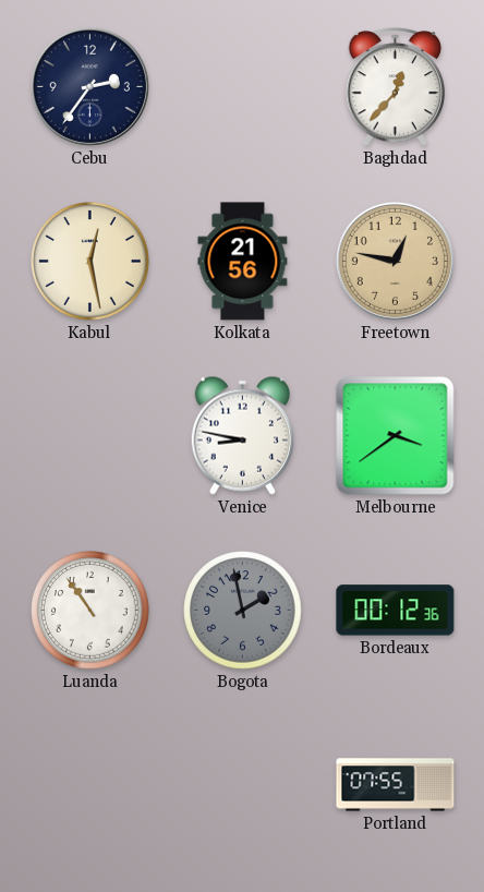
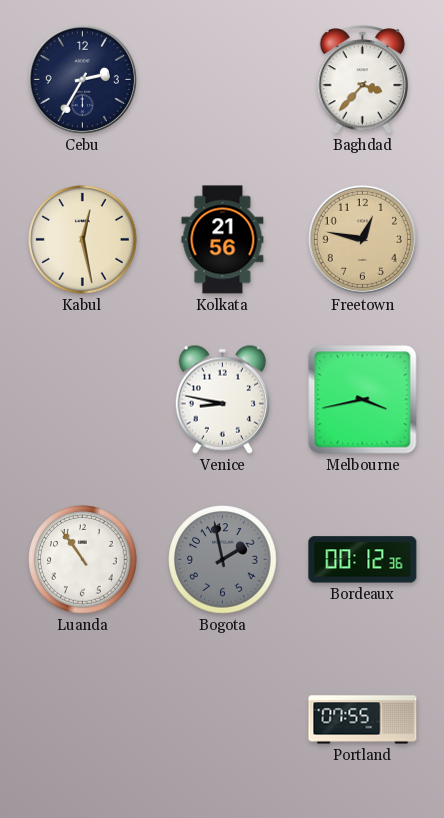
Cebu: 2:36 -> 2:35
Baghdad: 12:37 -> 3:37
Melbourne: 3:39 -> 3:43
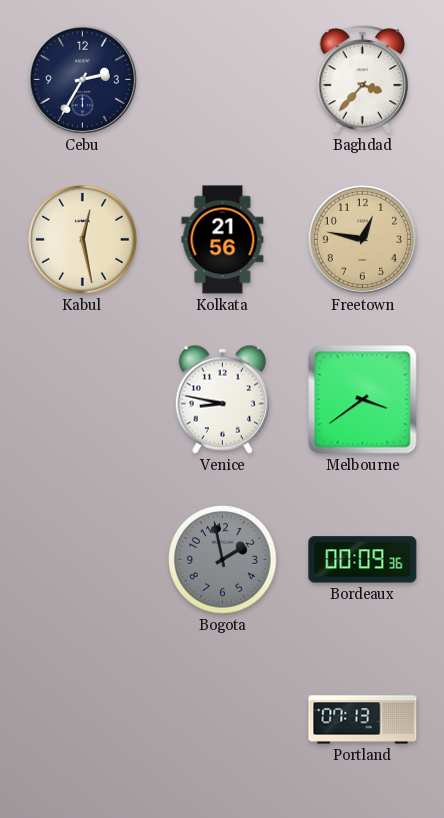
Melbourne: 3:43 -> 3:39
Luanda: 10:54 -> none
Bordeaux: 00:12 -> 00:09
Portland: 07:55 -> 07:13
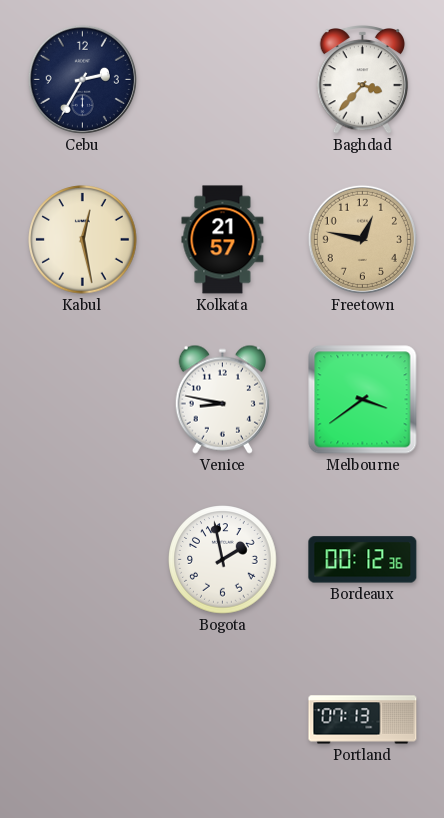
Kolkata: 21:56 -> 21:57
Bogota dial: grey -> white
Bordeaux: 00:09 -> 00:12
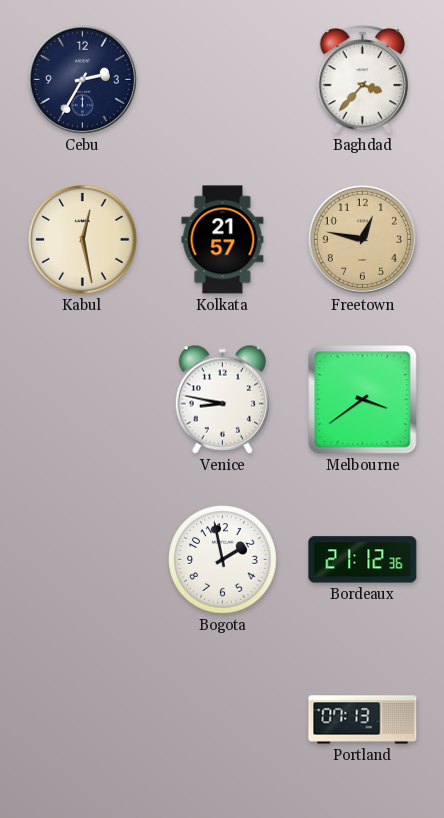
Bordeaux: 00:12 -> 21:12
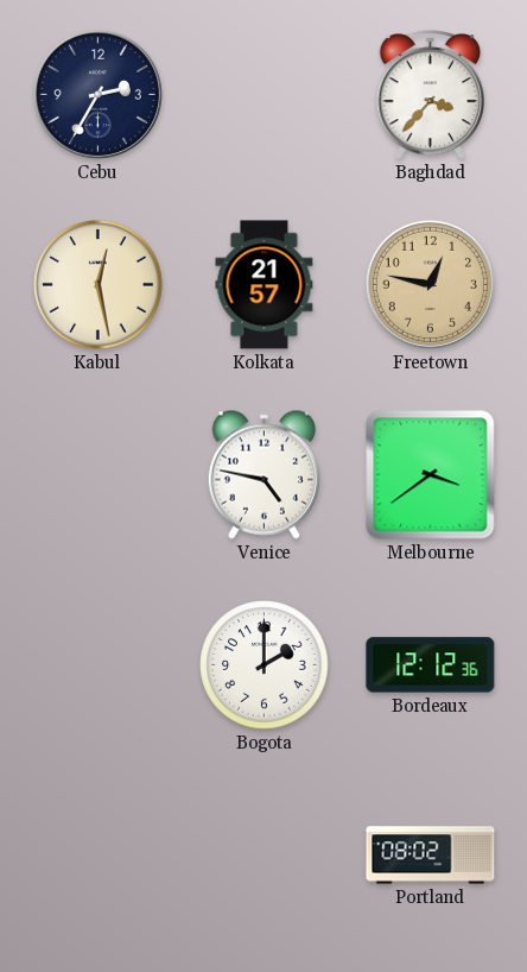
Venice: 8:47 -> 4:47
Bogota: 1:58 -> 2:00
Bordeaux: 21:12 -> 12:12
Portland: 07:13 -> 08:02
